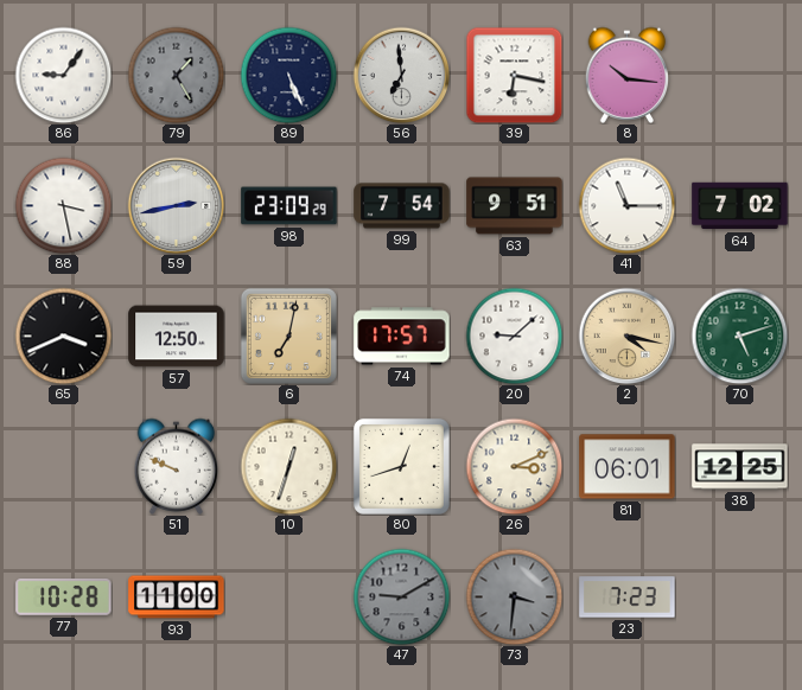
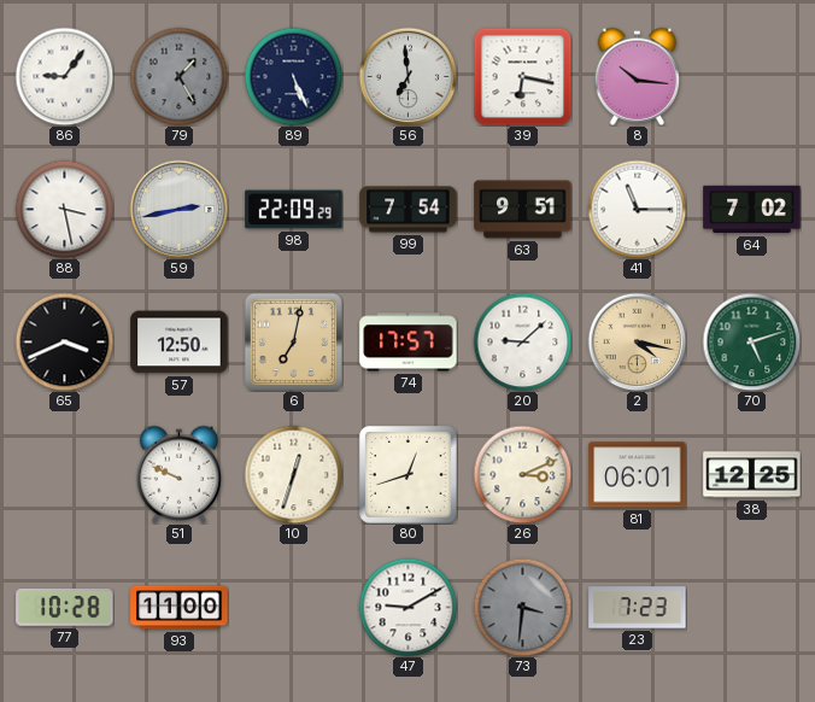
98: 23:09 -> 22:09
47 dial: grey -> white
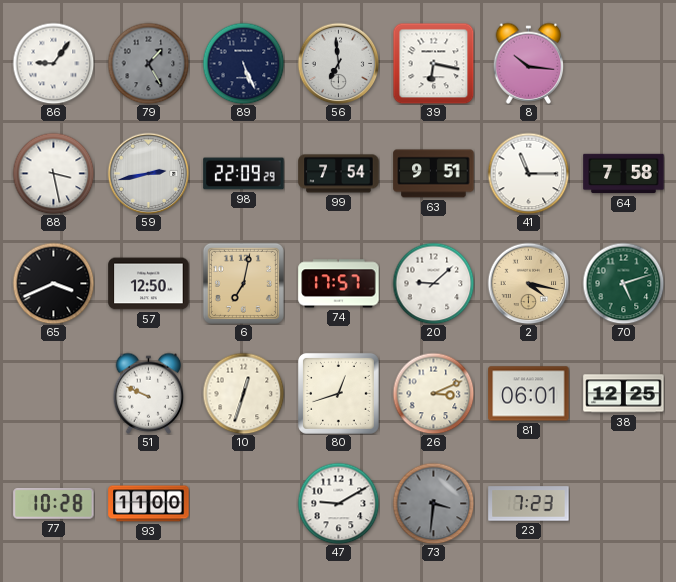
64: 7:02 -> 7:58
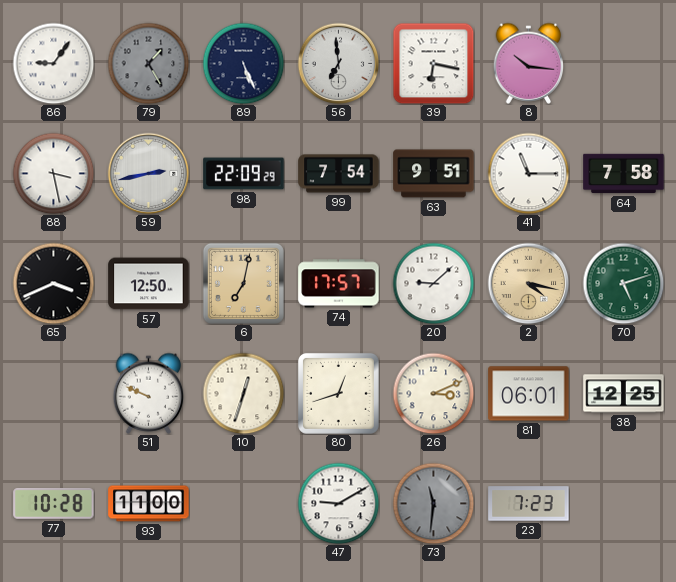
73: 3:31 -> 11:31
